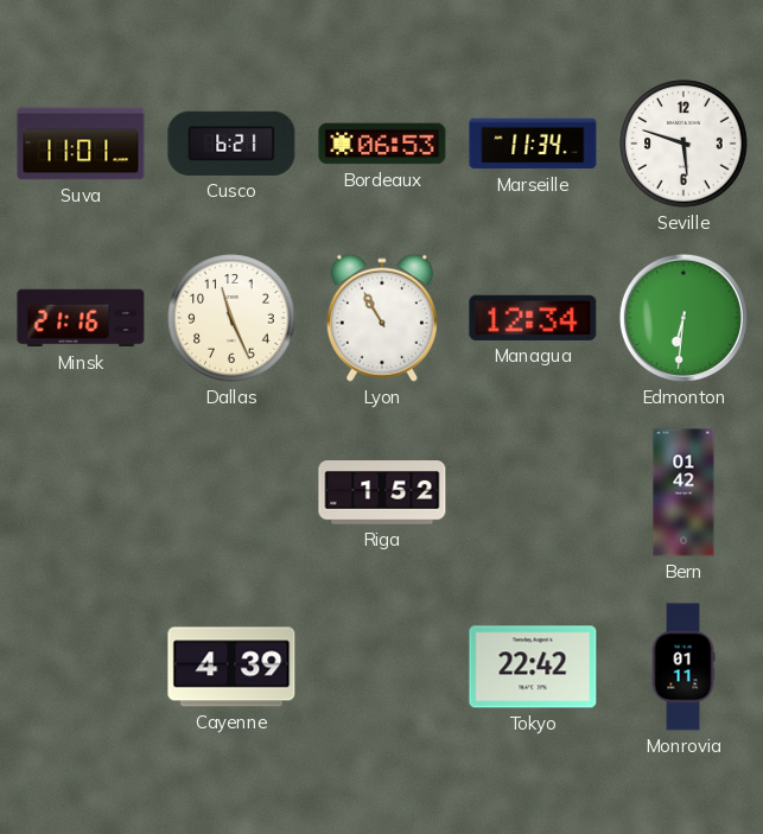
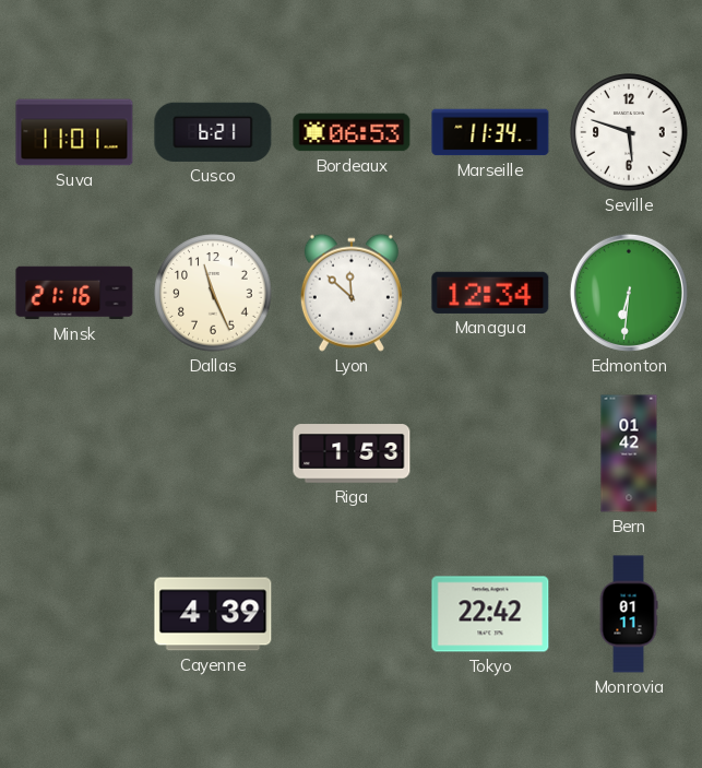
Lyon: 10:55 -> 11:52
Riga: 1:52 -> 1:53
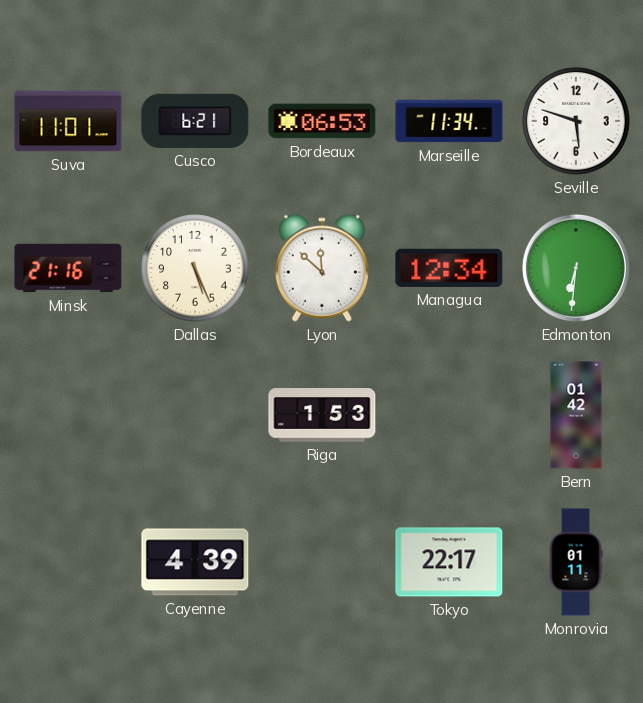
Dallas: 11:26 -> 5:26
Tokyo: 22:42 -> 22:17
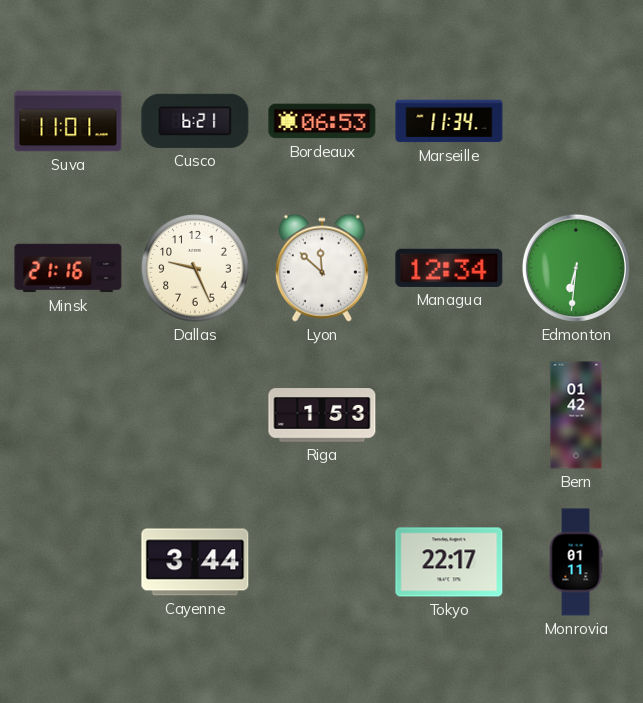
Seville: 5:48 -> none
Dallas: 5:26 -> 9:26
Cayenne: 4:39 -> 3:44
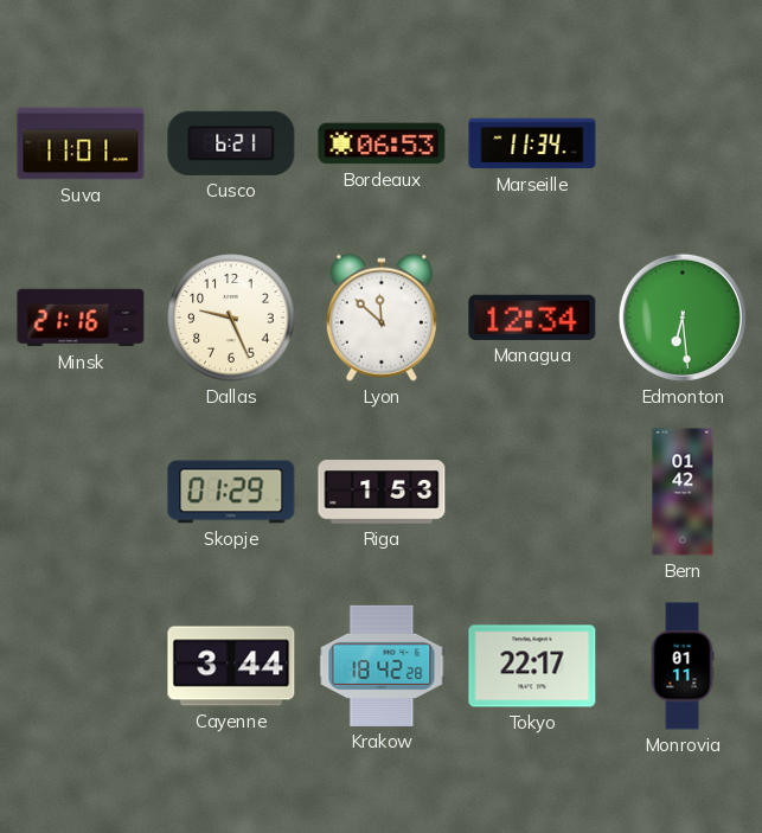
Edmonton: 6:31 -> 6:29
Skopje: none -> 01:29
Krakow: none -> 18:42
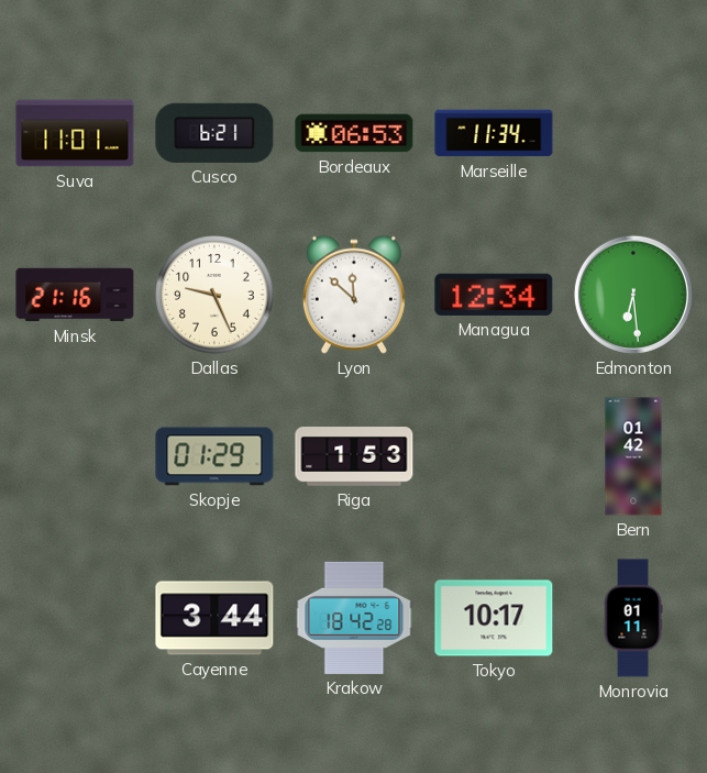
Tokyo: 22:17 -> 10:17
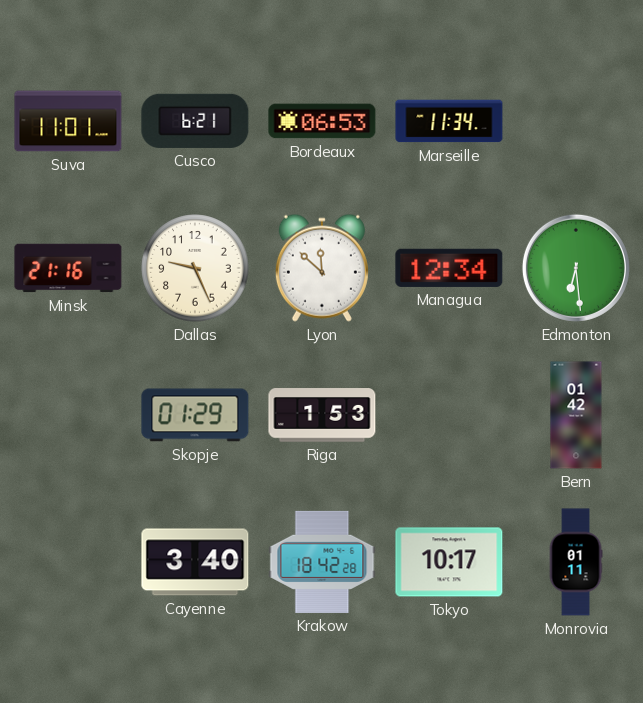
Cayenne: 3:44 -> 3:40
